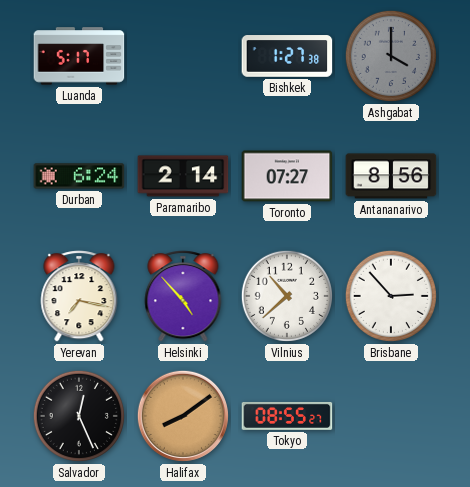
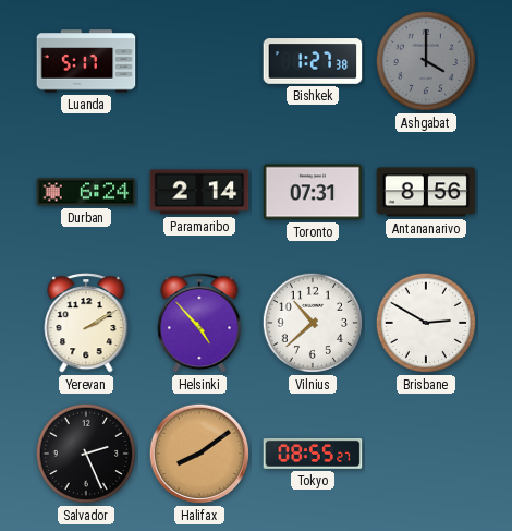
Toronto: 07:27 -> 07:31
Yerevan: 7:17 -> 2:10
Brisbane: 2:53 -> 2:50
Salvador: 12:26 -> 2:26
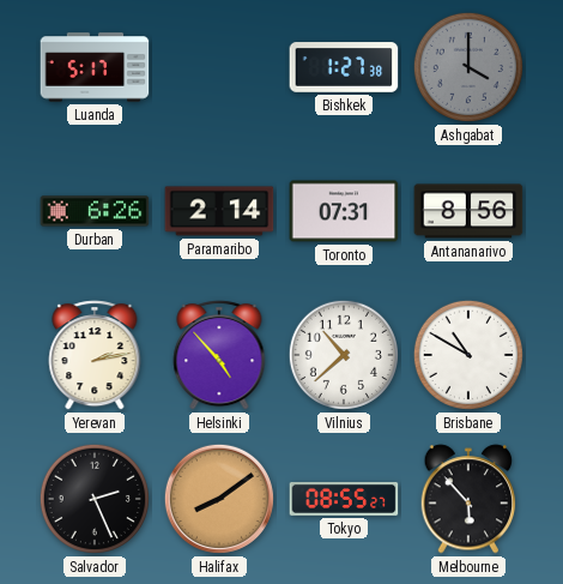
Durban: 6:24 -> 6:26
Yerevan: 2:10 -> 2:13
Brisbane: 2:50 -> 10:50
Melbourne: none -> 5:53
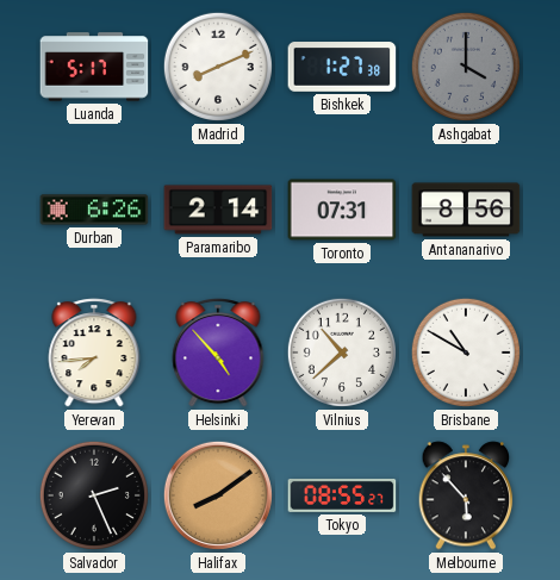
Madrid: none -> 8:11
Yerevan: 2:13 -> 7:44
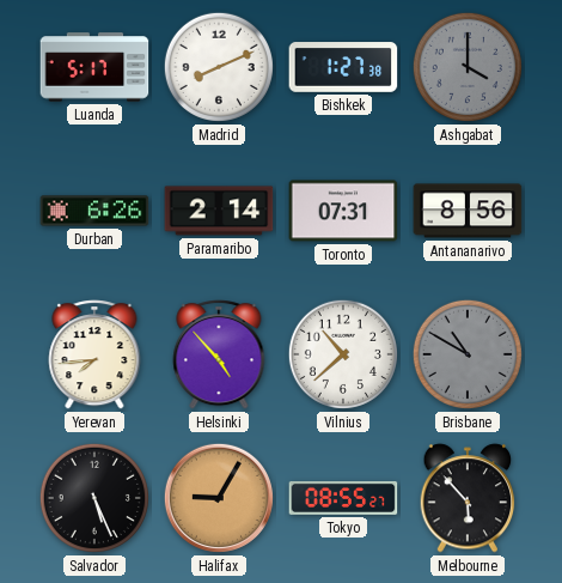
Brisbane dial: white -> grey
Salvador: 2:26 -> 5:26
Halifax: 8:09 -> 9:05
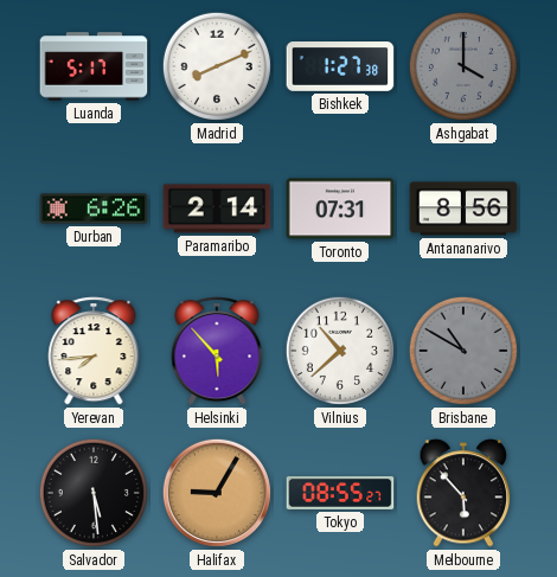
Helsinki: 4:53 -> 5:53
Salvador: 5:26 -> 5:29
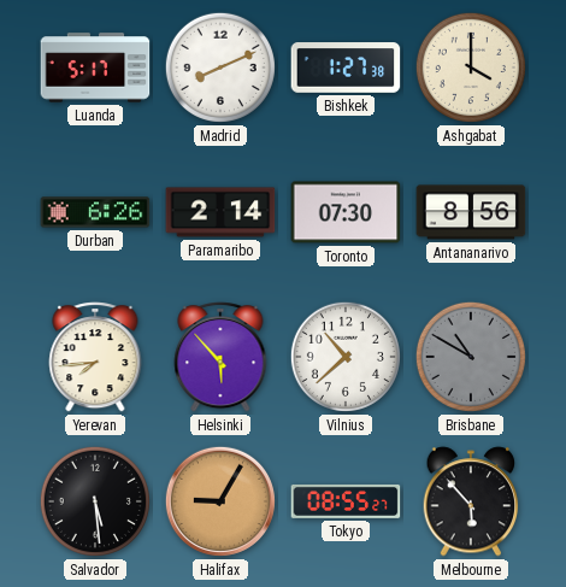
Ashgabat dial: grey -> cream
Toronto: 07:31 -> 07:30
